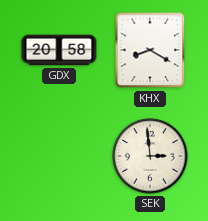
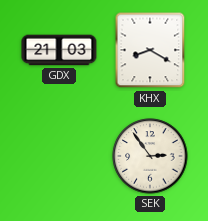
GDX: 20:58 -> 21:03
SEK: 2:59 -> 2:54
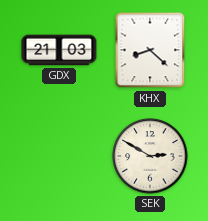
KHX: 8:20 -> 8:22
SEK: 2:54 -> 2:50
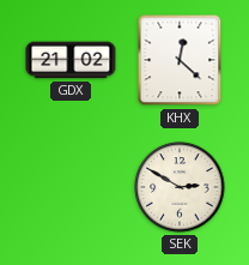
GDX: 21:03 -> 21:02
KHX: 8:22 -> 12:22
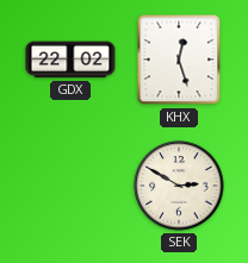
GDX: 21:02 -> 22:02
KHX: 12:22 -> 12:27
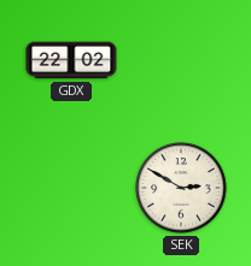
KHX: 12:27 -> none
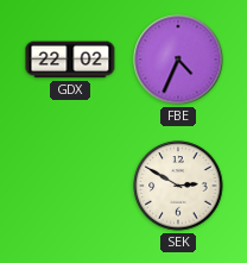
FBE: none -> 4:34
